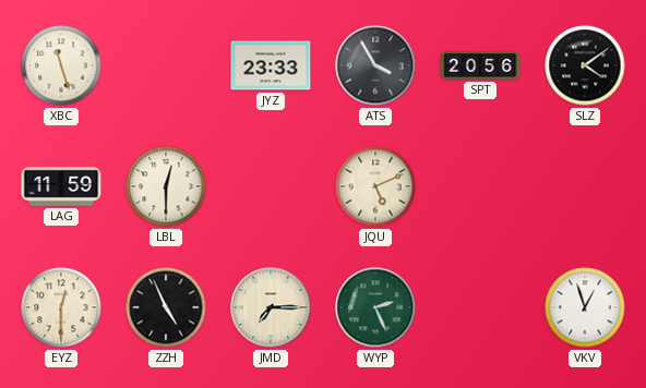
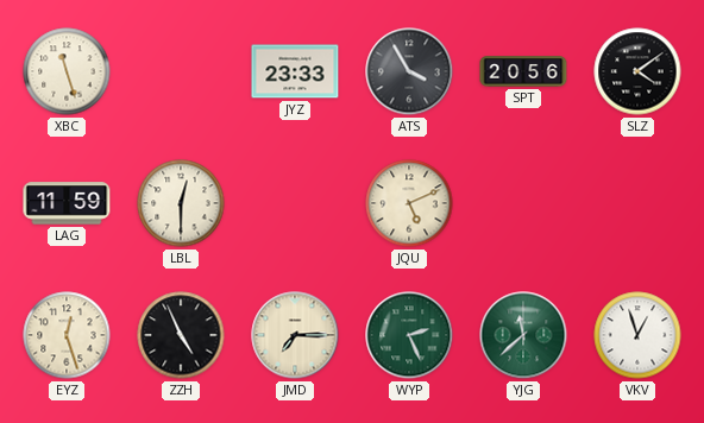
EYZ: 12:30 -> 12:27
YJG: none -> 11:38
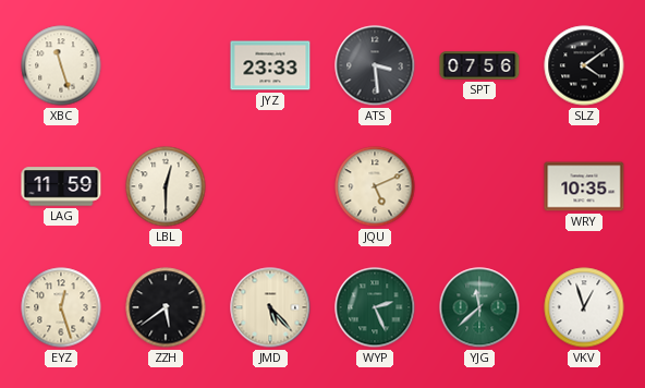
ATS: 3:55 -> 3:29
SPT: 20:56 -> 07:56
WRY: none -> 10:35
ZZH: 4:56 -> 5:39
JMD: 7:15 -> 5:23
